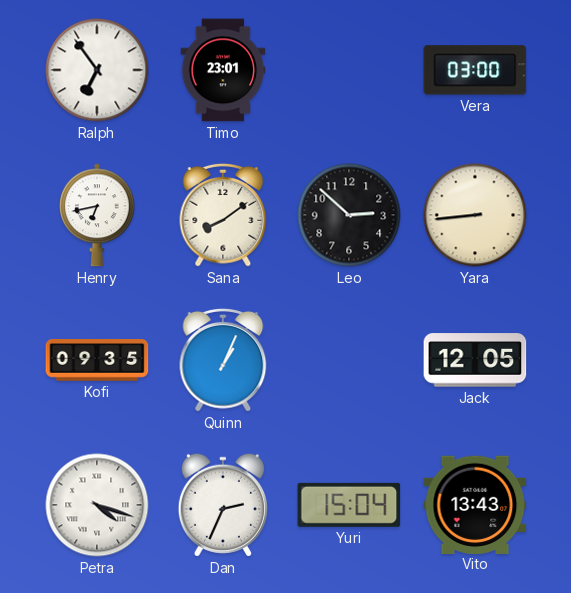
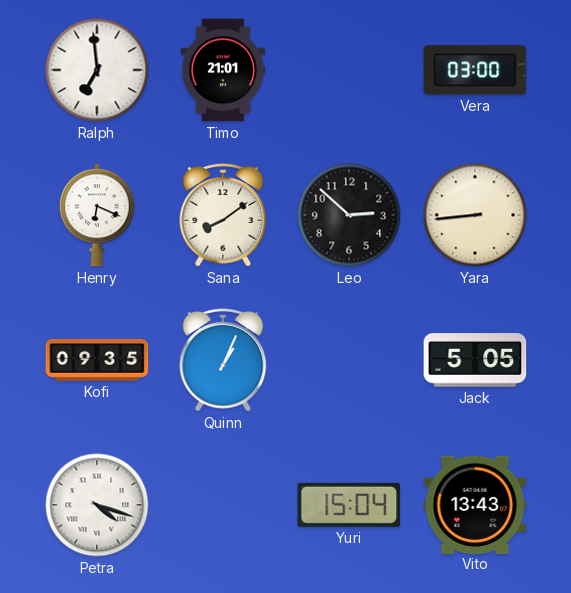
Ralph: 6:54 -> 6:59
Timo: 23:01 -> 21:01
Henry: 6:43 -> 6:19
Jack: 12:05 -> 5:05
Dan: 2:34 -> none
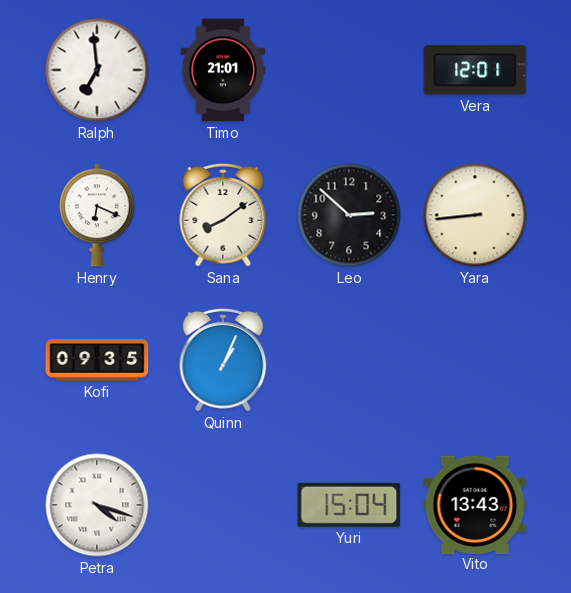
Vera: 03:00 -> 12:01
Jack: 5:05 -> none
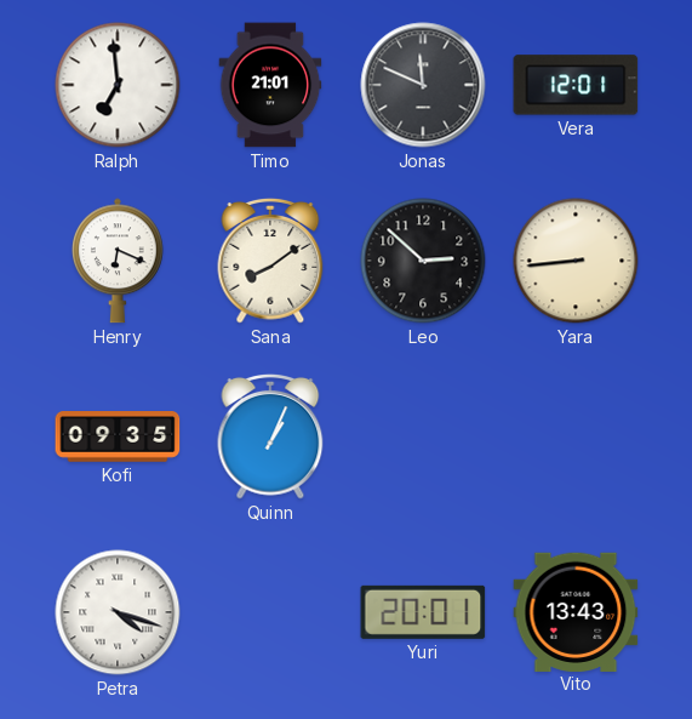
Jonas: none -> 11:49
Yuri: 15:04 -> 20:01
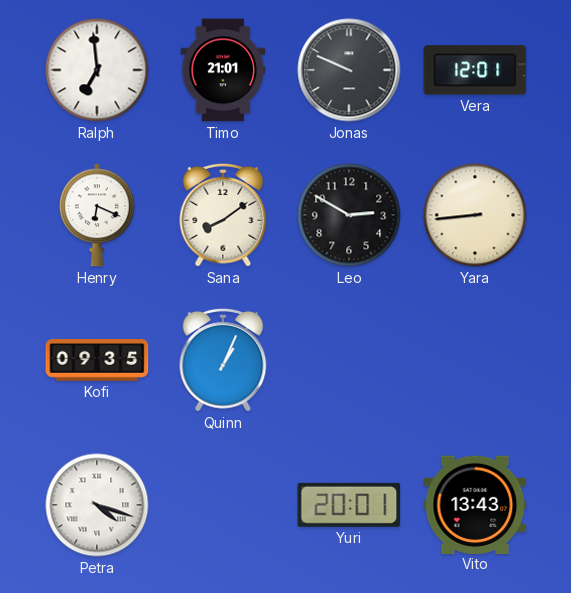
Jonas: 11:49 -> 9:49
Leo: 2:52 -> 2:50
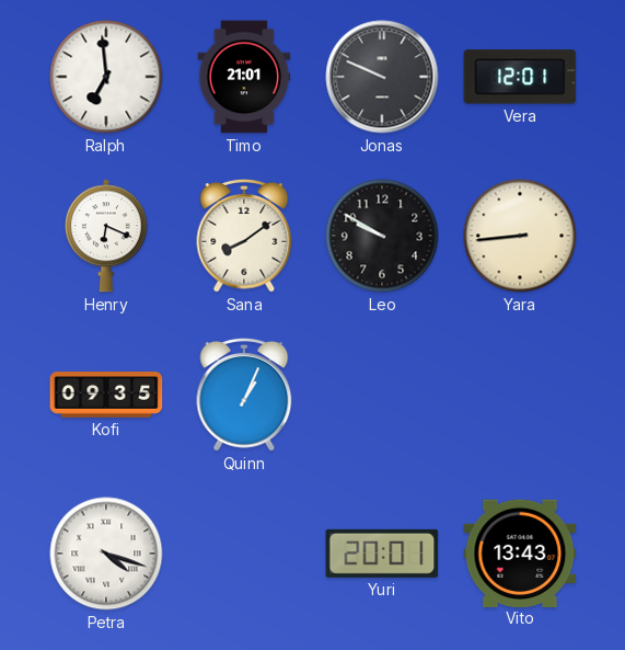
Leo: 2:50 -> 9:50
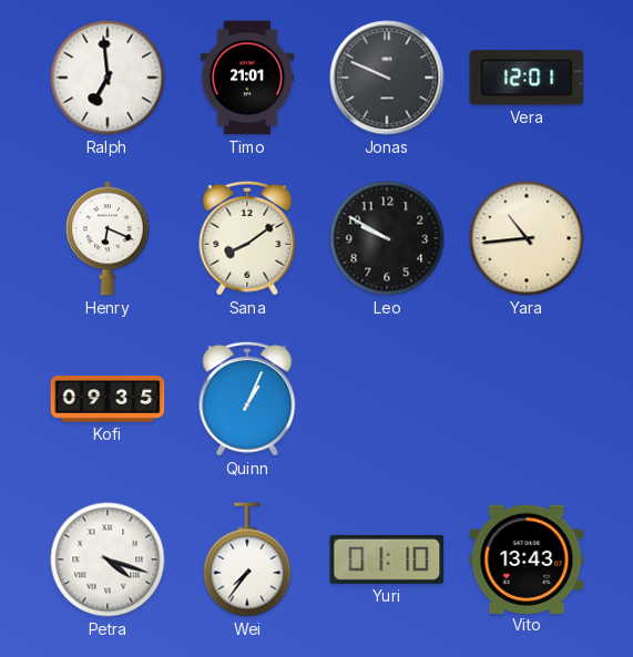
Yara: 8:44 -> 10:44
Wei: none -> 7:36
Yuri: 20:01 -> 01:10
